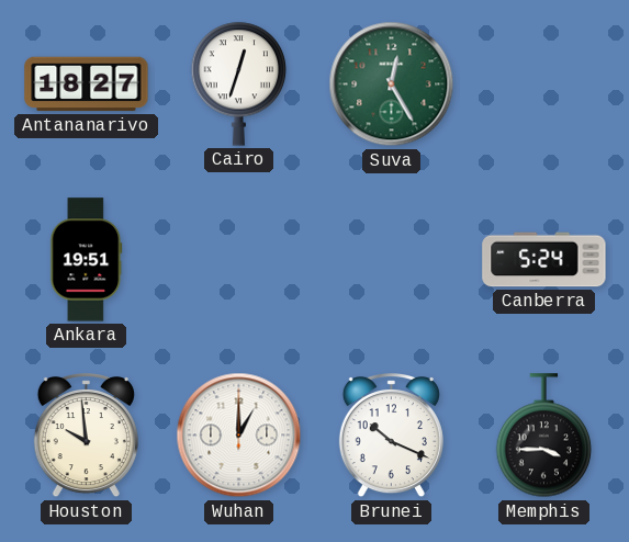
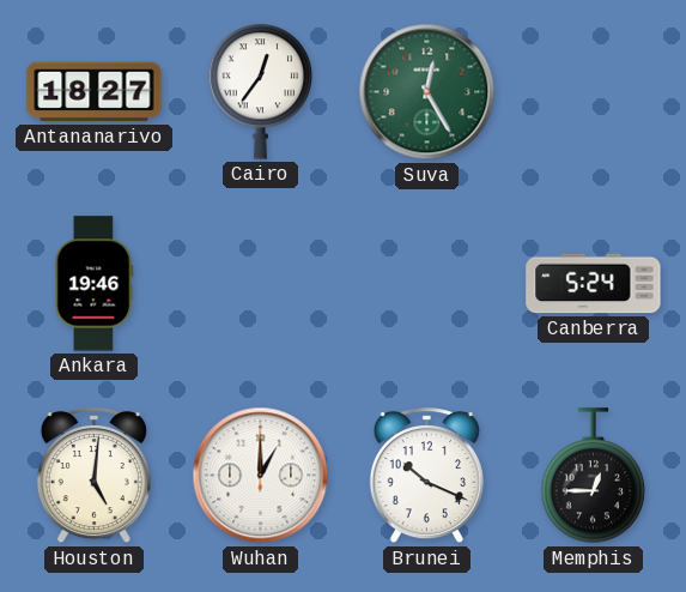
Cairo: 12:33 -> 12:36
Ankara: 19:51 -> 19:46
Houston: 9:59 -> 5:01
Memphis: 3:45 -> 12:45
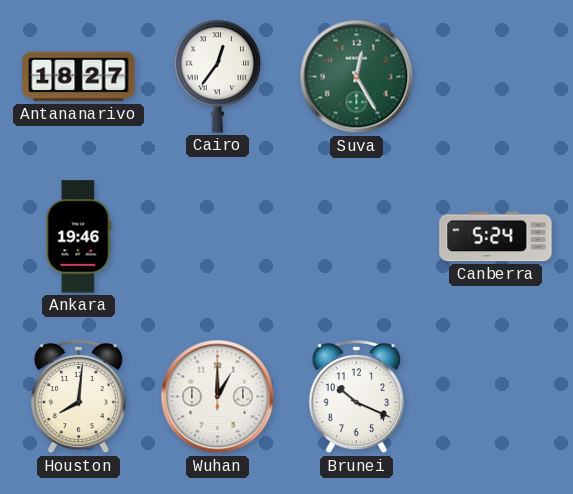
Houston: 5:01 -> 8:01
Memphis: 12:45 -> none
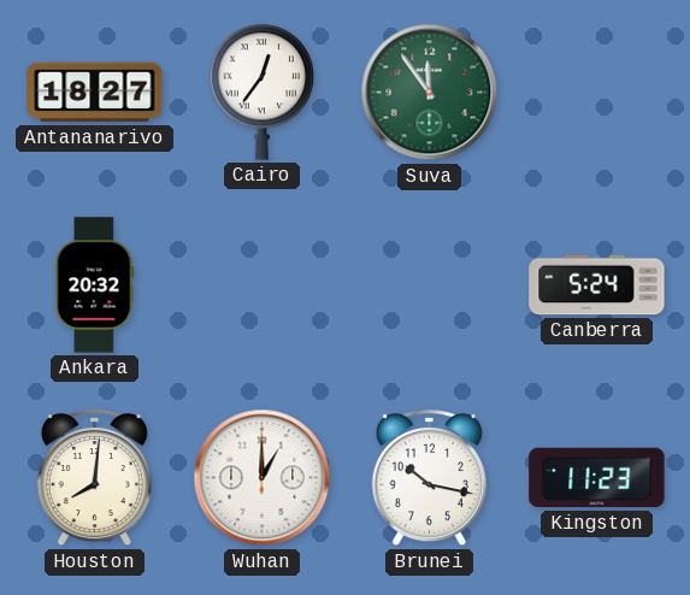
Suva: 12:25 -> 11:54
Ankara: 19:46 -> 20:32
Brunei: 10:19 -> 10:17
Kingston: none -> 11:23
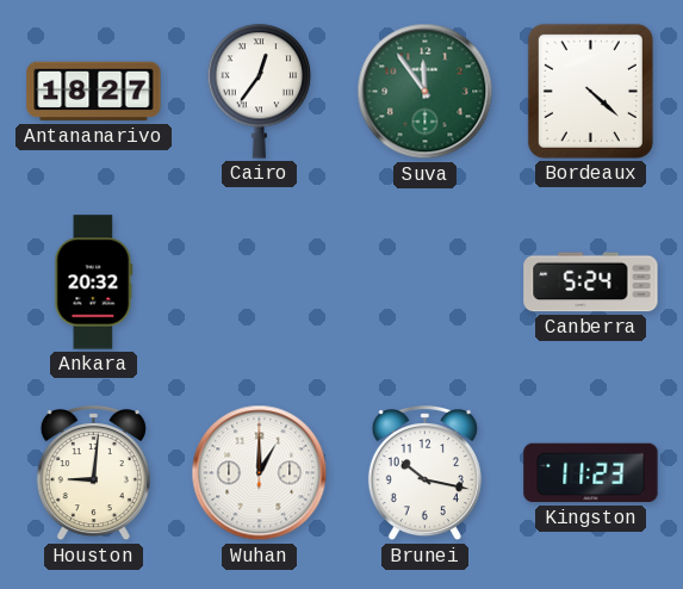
Bordeaux: none -> 4:22
Houston: 8:01 -> 9:01
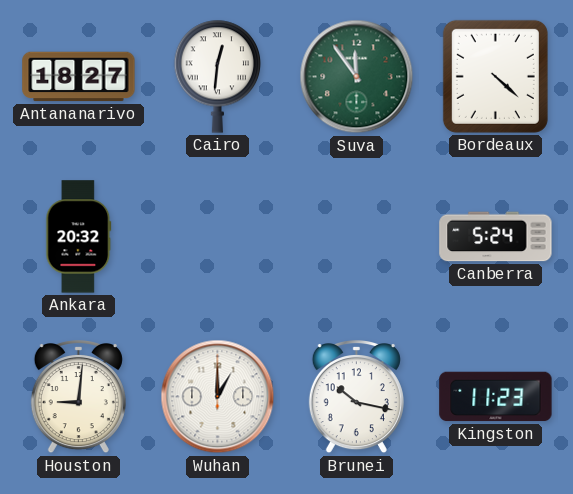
Cairo: 12:36 -> 12:31
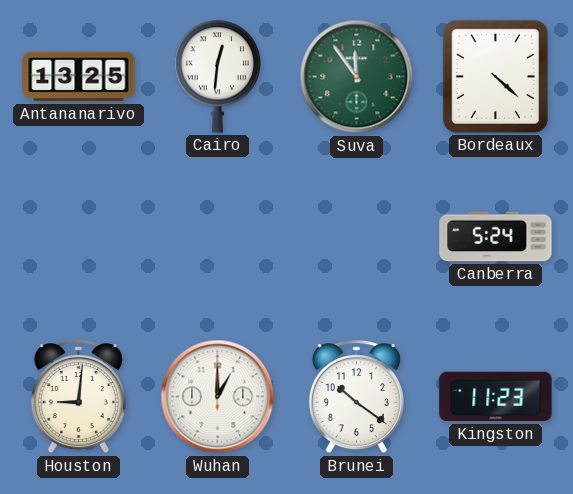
Antananarivo: 18:27 -> 13:25
Ankara: 20:32 -> none
Brunei: 10:17 -> 10:21
